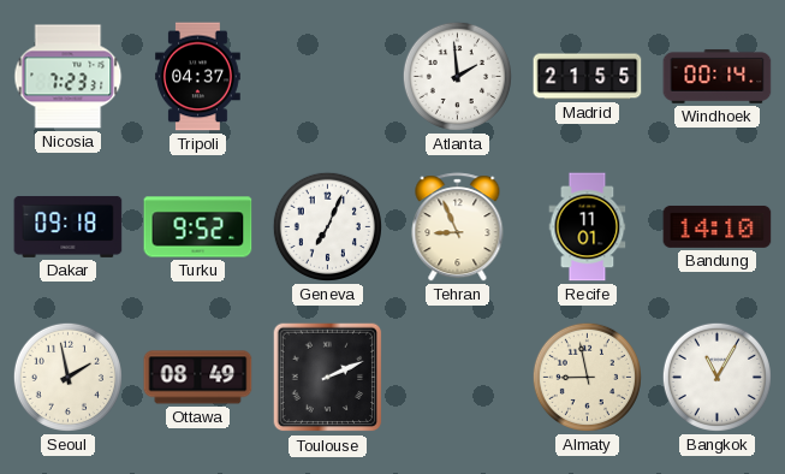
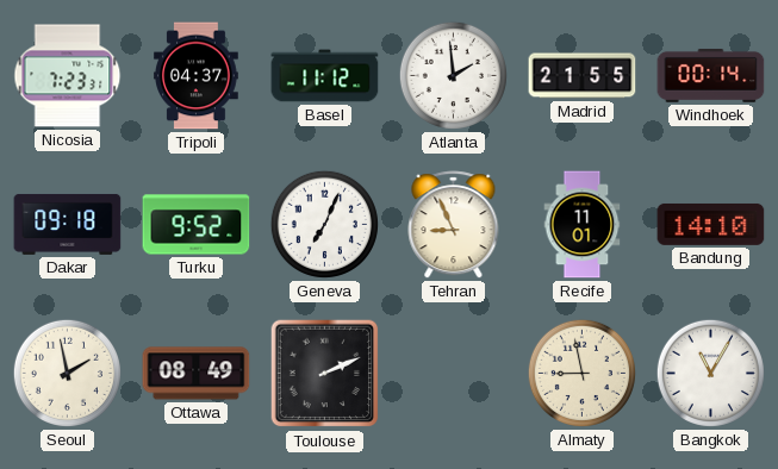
Basel: none -> 11:12
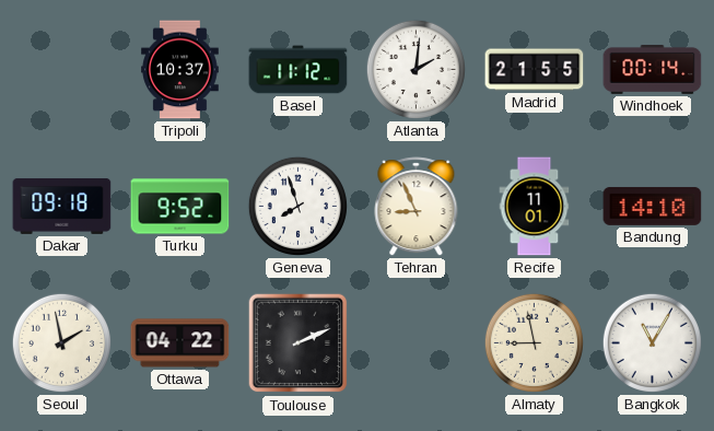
Nicosia: 7:23 -> none
Tripoli: 04:37 -> 10:37
Atlanta: 1:59 -> 2:01
Geneva: 7:04 -> 7:57
Ottawa: 08:49 -> 04:22
